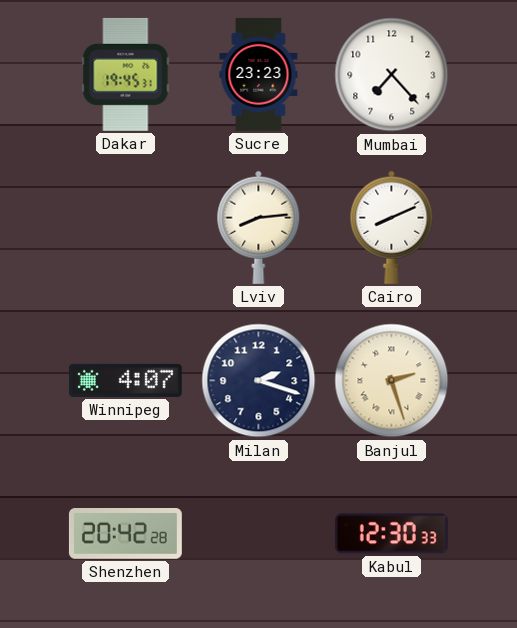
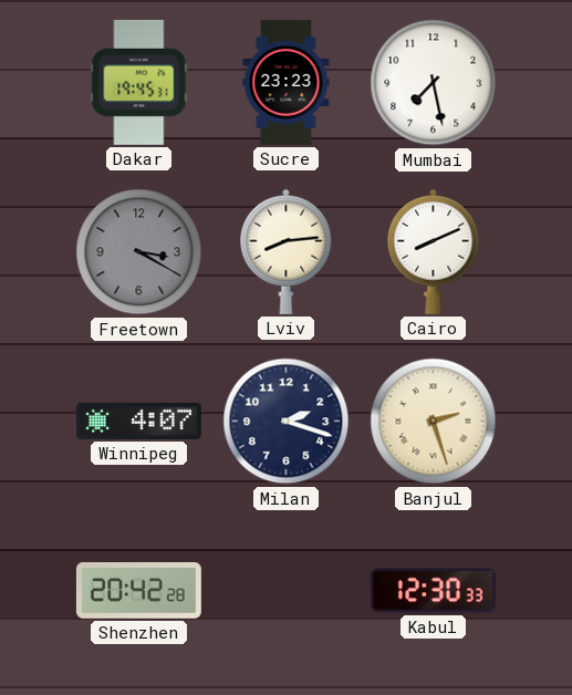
Mumbai: 7:23 -> 7:28
Freetown: none -> 3:20
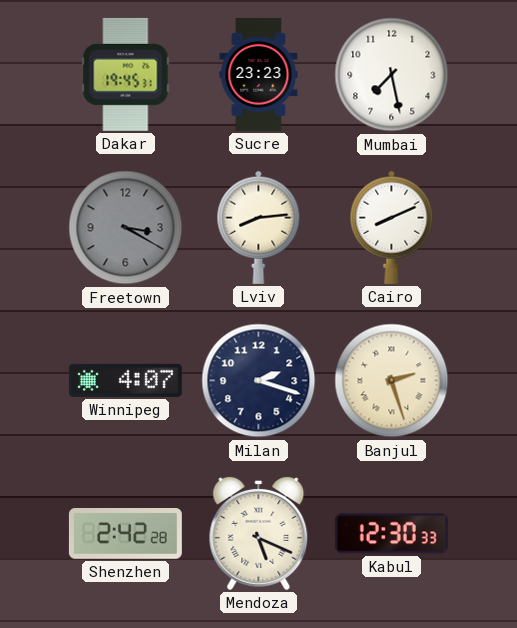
Shenzhen: 20:42 -> 2:42
Mendoza: none -> 5:19
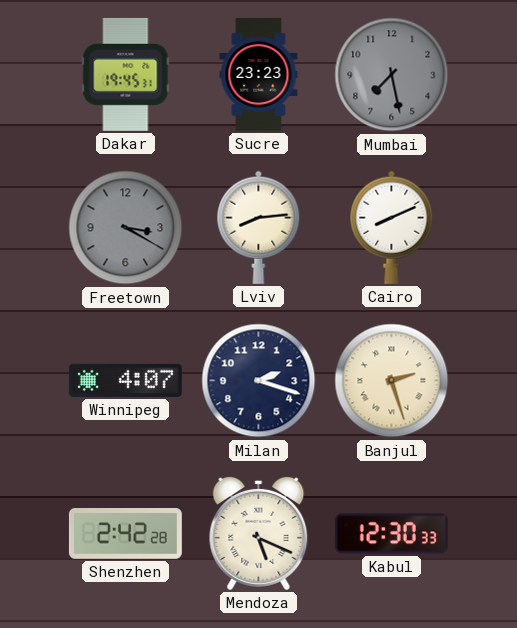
Mumbai dial: white -> grey
